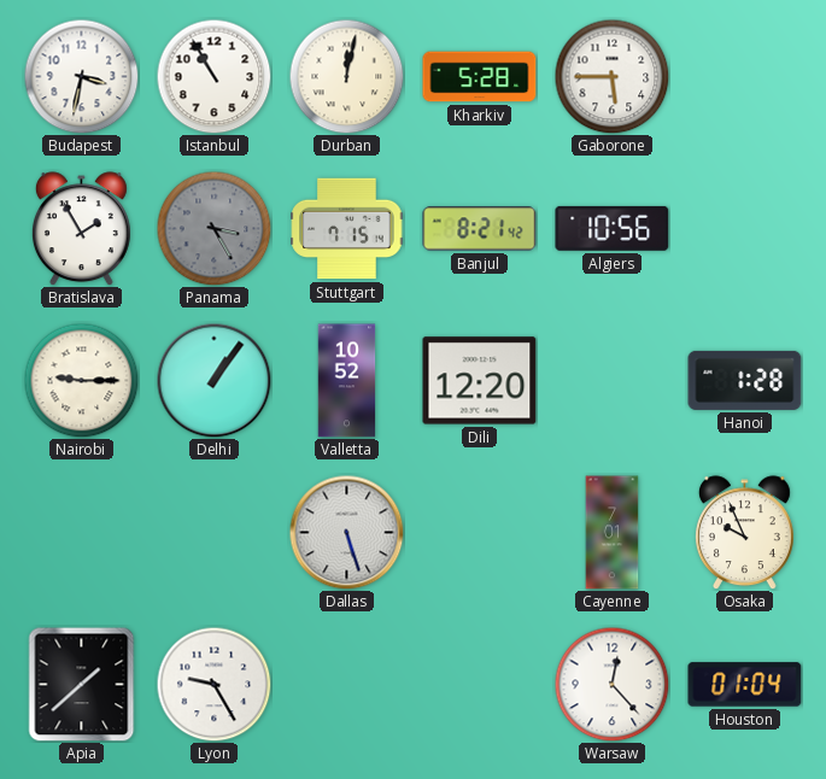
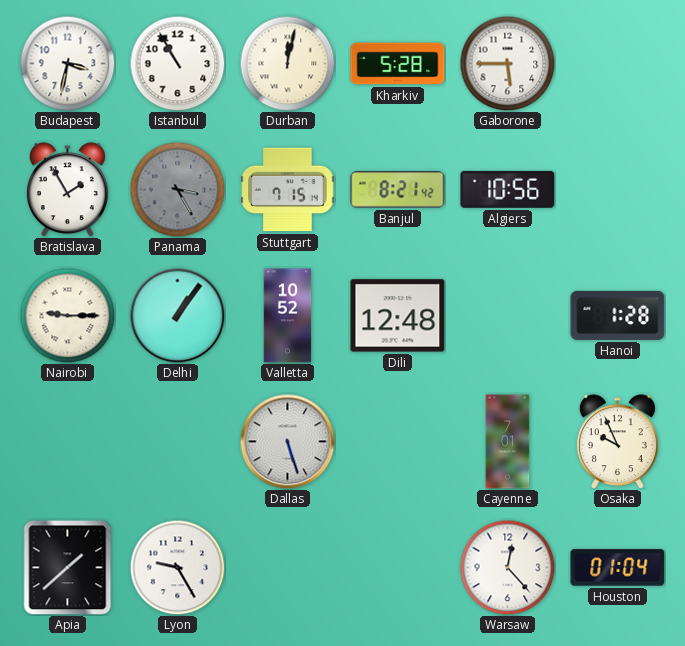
Dili: 12:20 -> 12:48
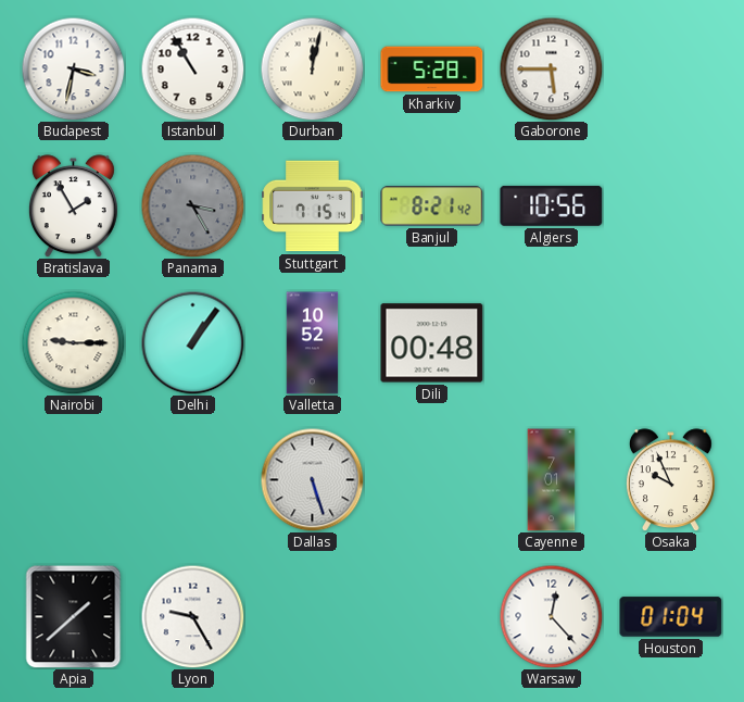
Dili: 12:48 -> 00:48
Hanoi: 1:28 -> none
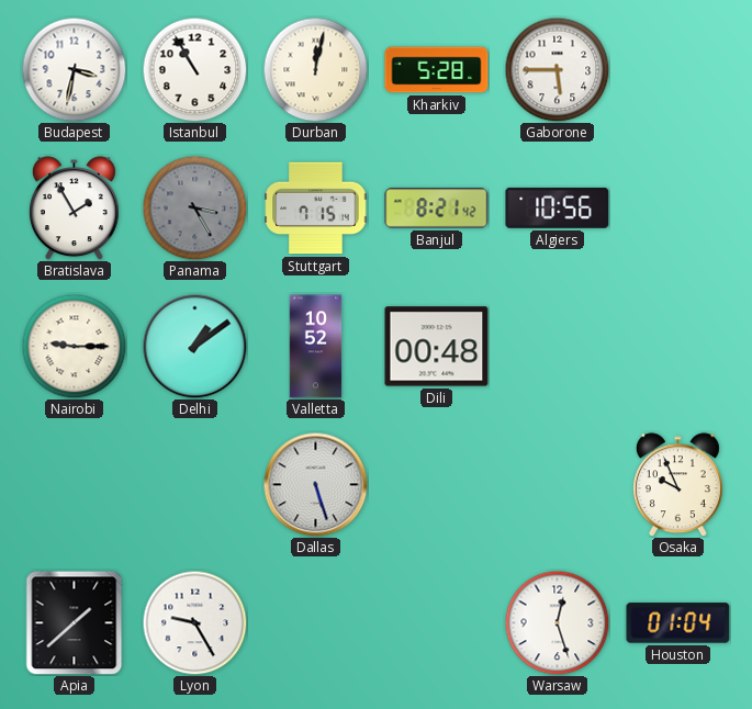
Delhi: 1:06 -> 1:09
Cayenne: 7:01 -> none
Warsaw: 12:23 -> 12:27
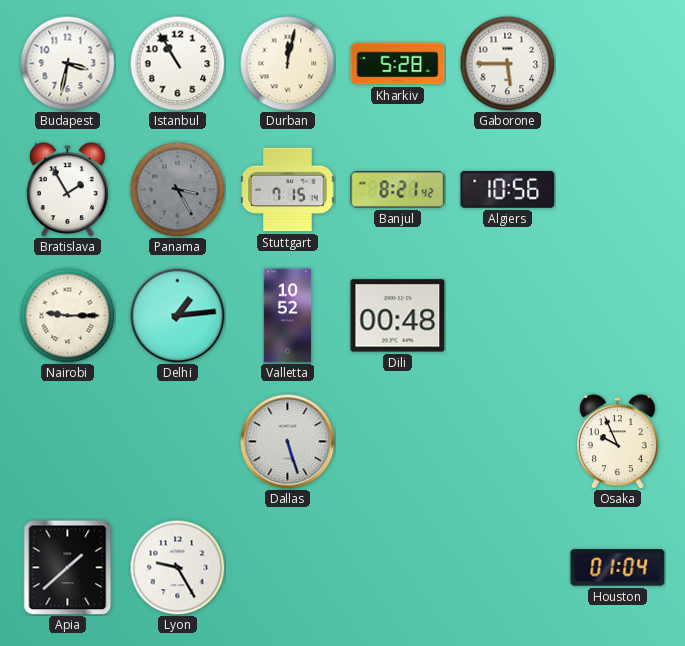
Delhi: 1:09 -> 1:14
Warsaw: 12:27 -> none
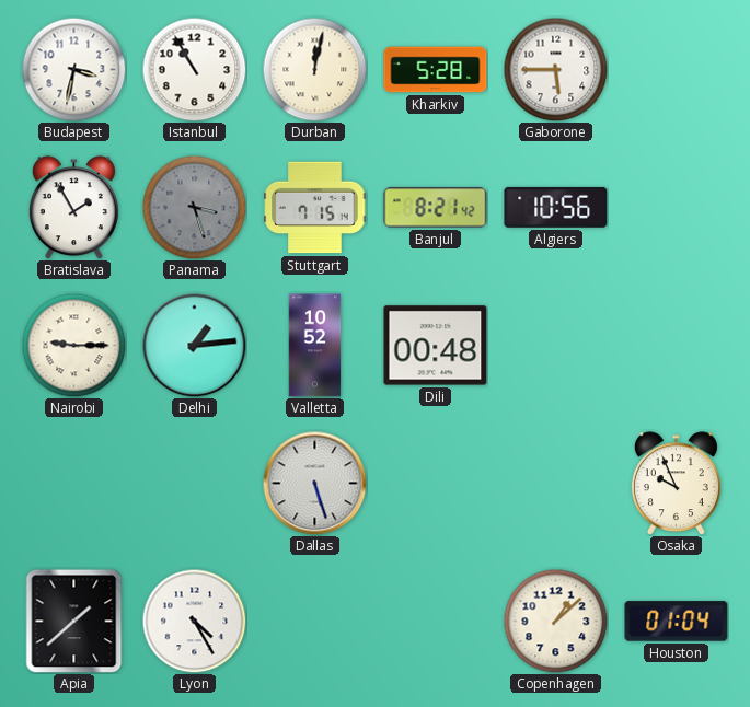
Panama: 3:25 -> 3:27
Lyon: 9:25 -> 4:25
Copenhagen: none -> 1:08
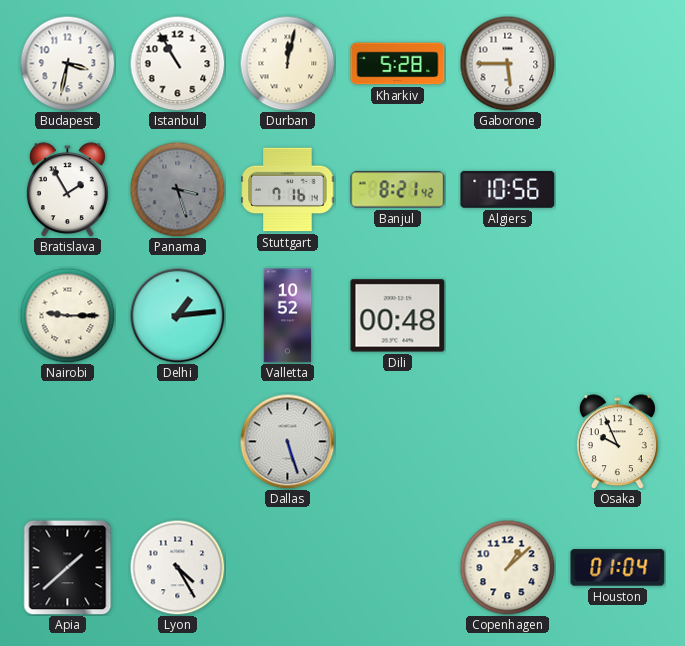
Stuttgart: 7:15 -> 7:16
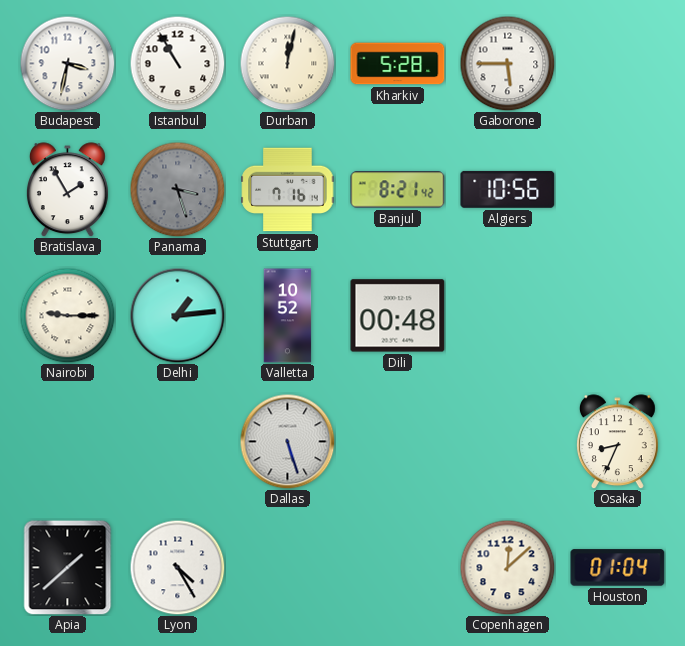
Osaka: 9:56 -> 8:34
Copenhagen: 1:08 -> 12:08
